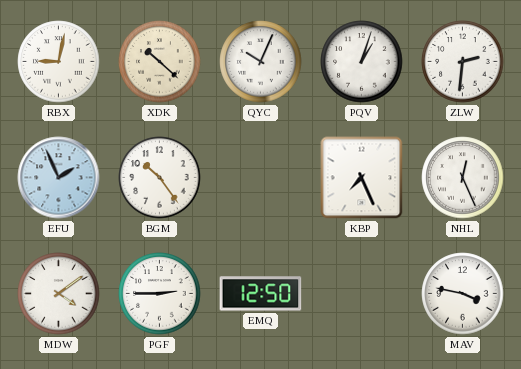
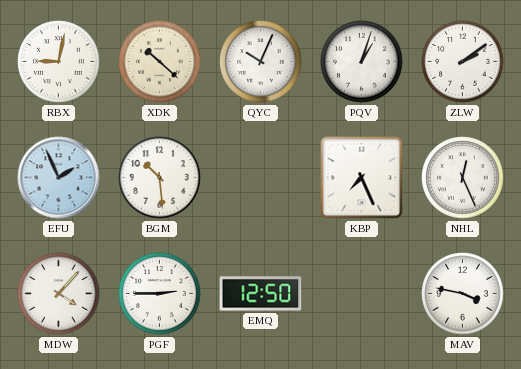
ZLW: 2:31 -> 2:09
BGM: 10:24 -> 10:29
MDW: 4:09 -> 4:07
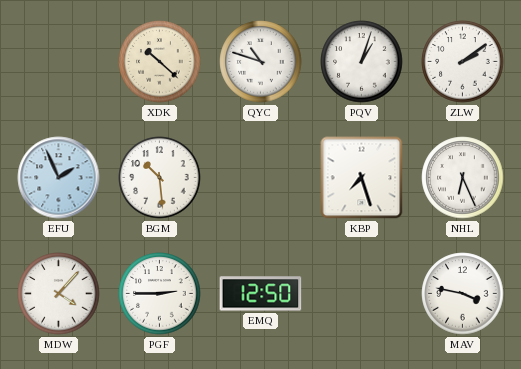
RBX: 9:02 -> none
QYC: 10:04 -> 10:48
KBP: 7:26 -> 7:27
NHL: 12:26 -> 6:26
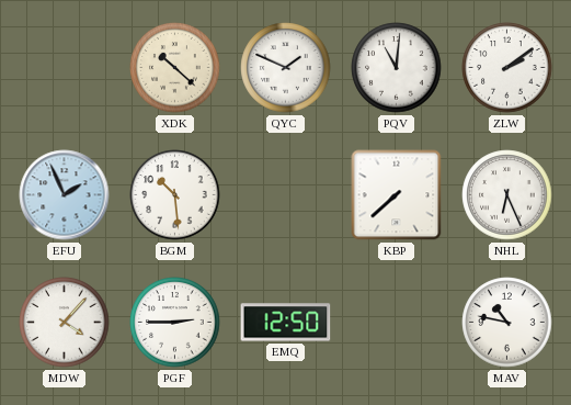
QYC: 10:48 -> 1:49
PQV: 1:03 -> 11:01
KBP: 7:27 -> 7:38
MAV: 3:47 -> 10:47
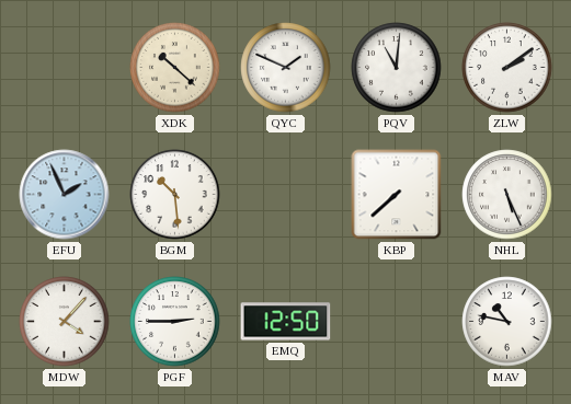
NHL: 6:26 -> 5:26
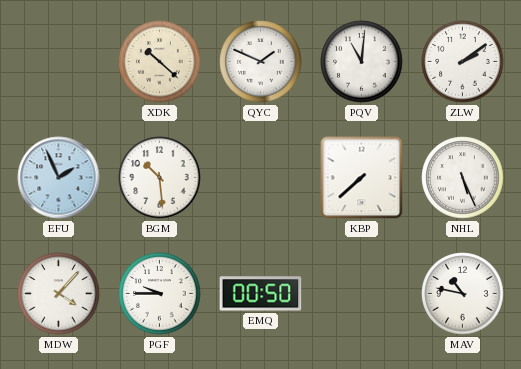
PGF: 2:45 -> 9:45
EMQ: 12:50 -> 00:50
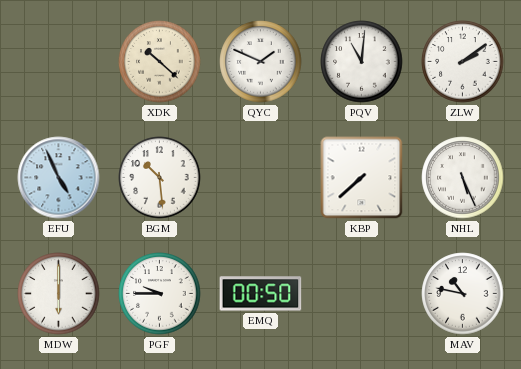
EFU: 1:56 -> 4:56
MDW: 4:07 -> 6:00
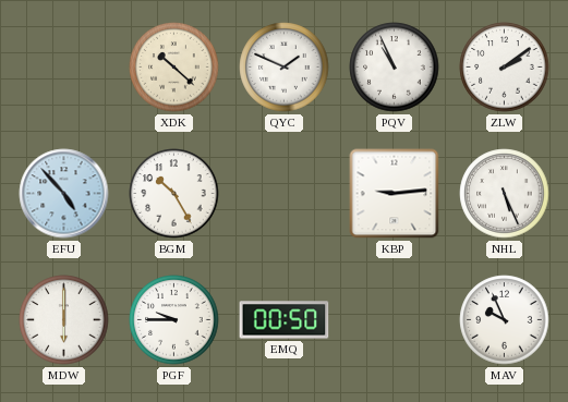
PQV: 11:01 -> 10:56
EFU: 4:56 -> 4:53
BGM: 10:29 -> 10:25
KBP: 7:38 -> 9:14
MAV: 10:47 -> 9:56
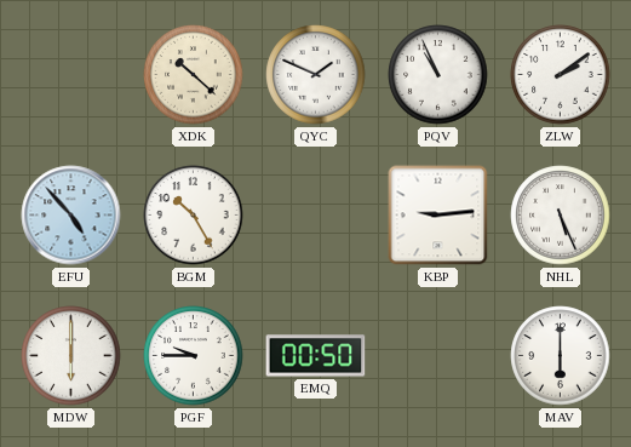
MAV: 9:56 -> 6:00
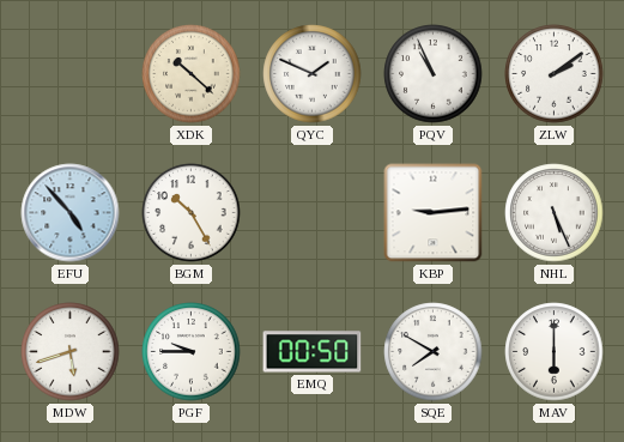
MDW: 6:00 -> 5:42
SQE: none -> 7:50
